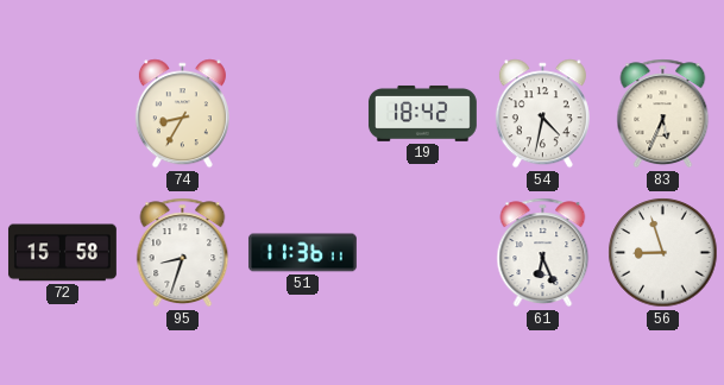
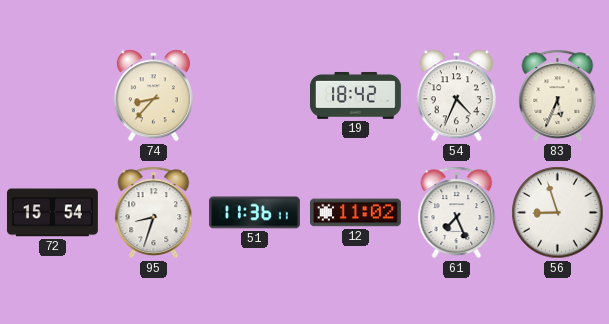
74: 8:35 -> 8:37
54: 4:32 -> 4:34
72: 15:58 -> 15:54
12: none -> 11:02
61: 6:26 -> 7:26
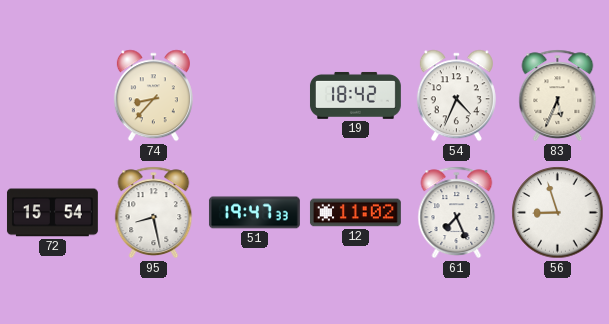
95: 8:33 -> 8:28
51: 11:36 -> 19:47
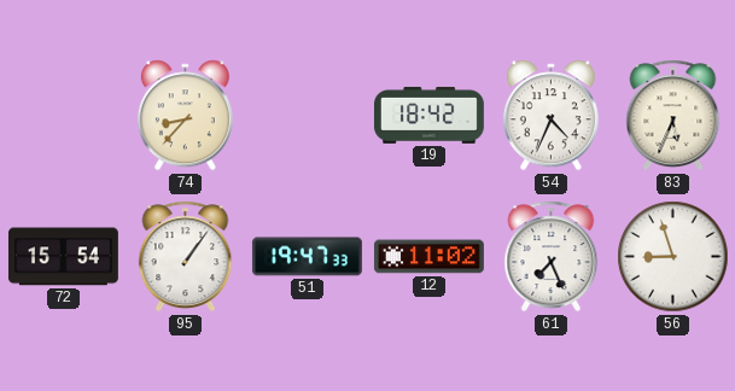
95: 8:28 -> 1:06
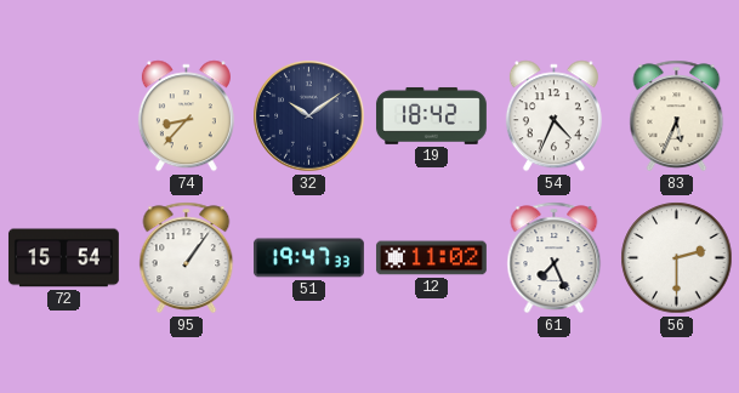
32: none -> 10:09
56: 8:57 -> 2:30
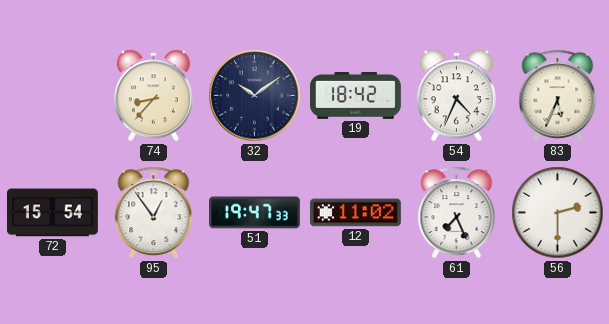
95: 1:06 -> 12:54
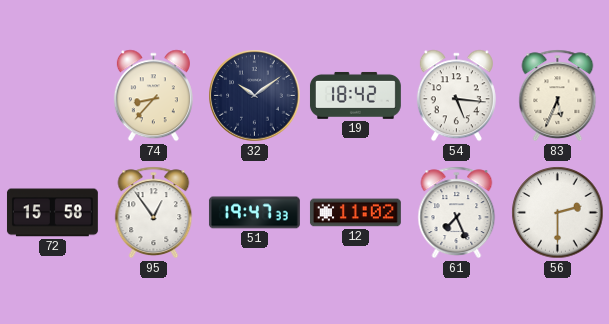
54: 4:34 -> 5:16
72: 15:54 -> 15:58
